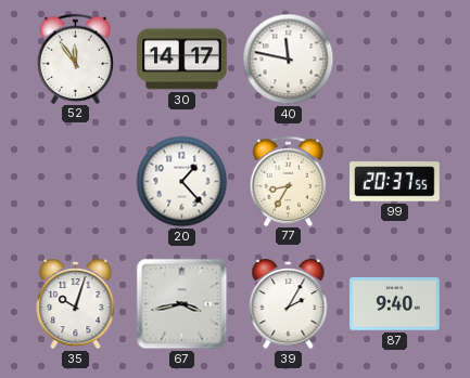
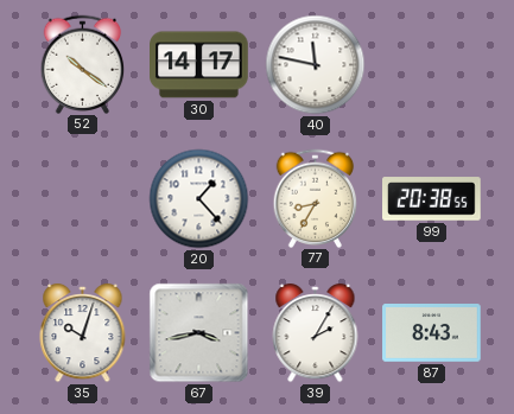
52: 11:54 -> 10:21
99: 20:37 -> 20:38
87: 9:40 -> 8:43
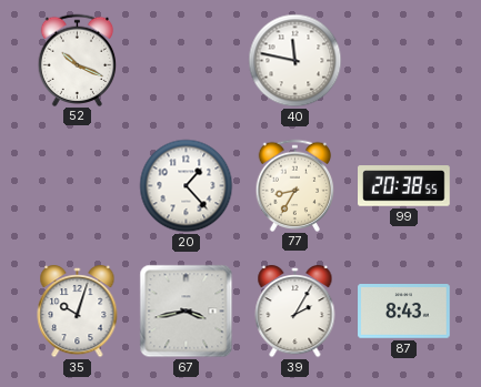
52: 10:21 -> 10:19
30: 14:17 -> none
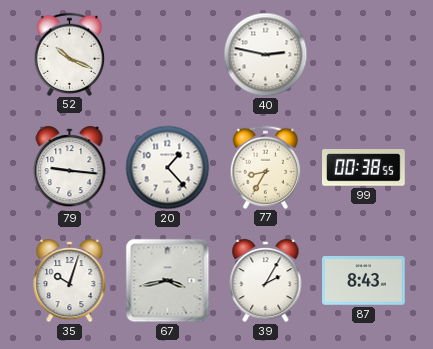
40: 11:47 -> 2:47
79: none -> 9:16
99: 20:38 -> 00:38
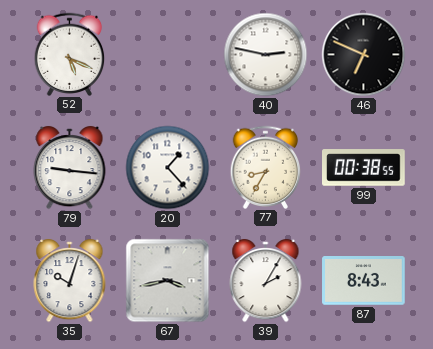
52: 10:19 -> 5:19
46: none -> 6:49
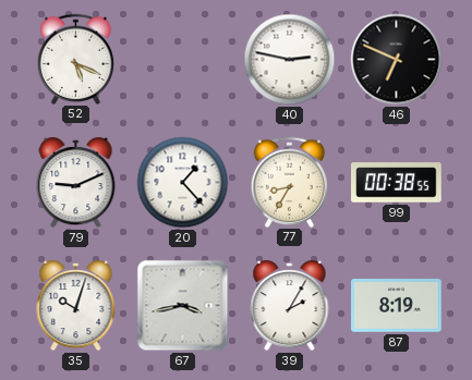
79: 9:16 -> 9:11
87: 8:43 -> 8:19
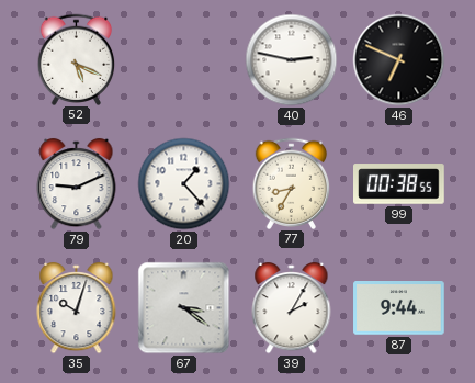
67: 3:43 -> 3:21
87: 8:19 -> 9:44
